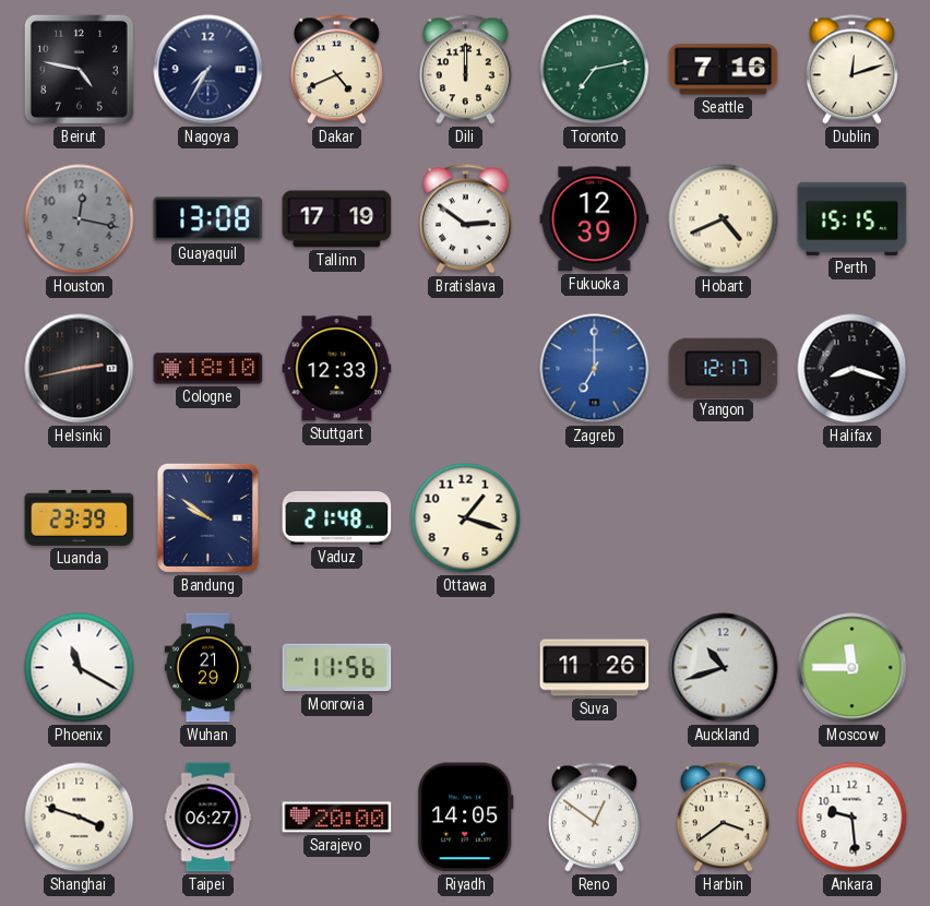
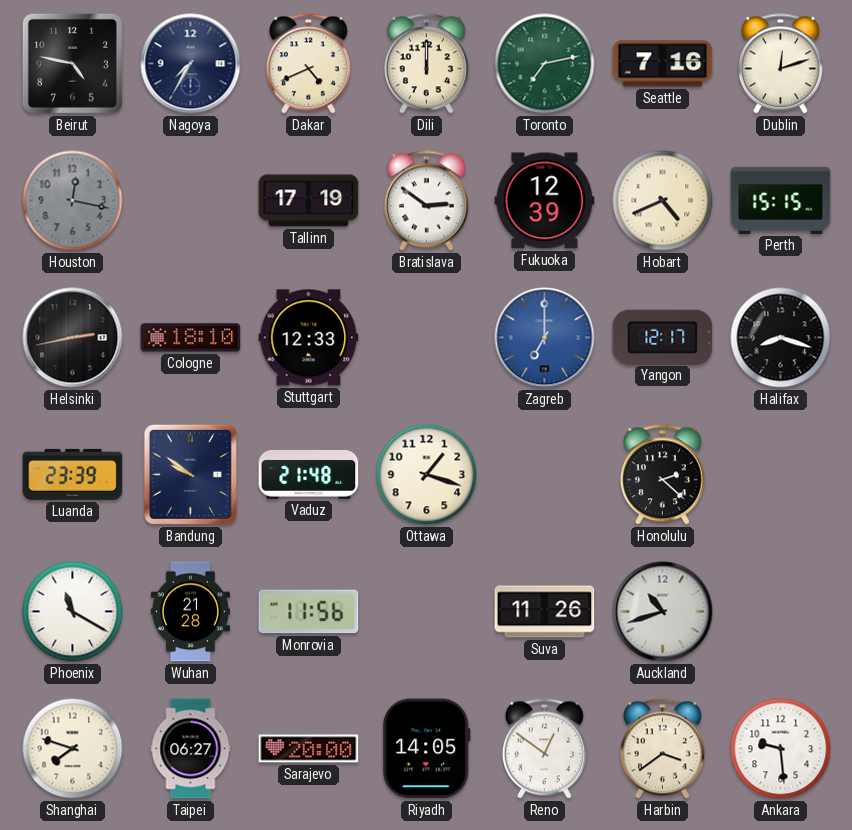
Guayaquil: 13:08 -> none
Honolulu: none -> 2:22
Wuhan: 21:29 -> 21:28
Moscow: 11:45 -> none
Shanghai: 3:48 -> 7:48
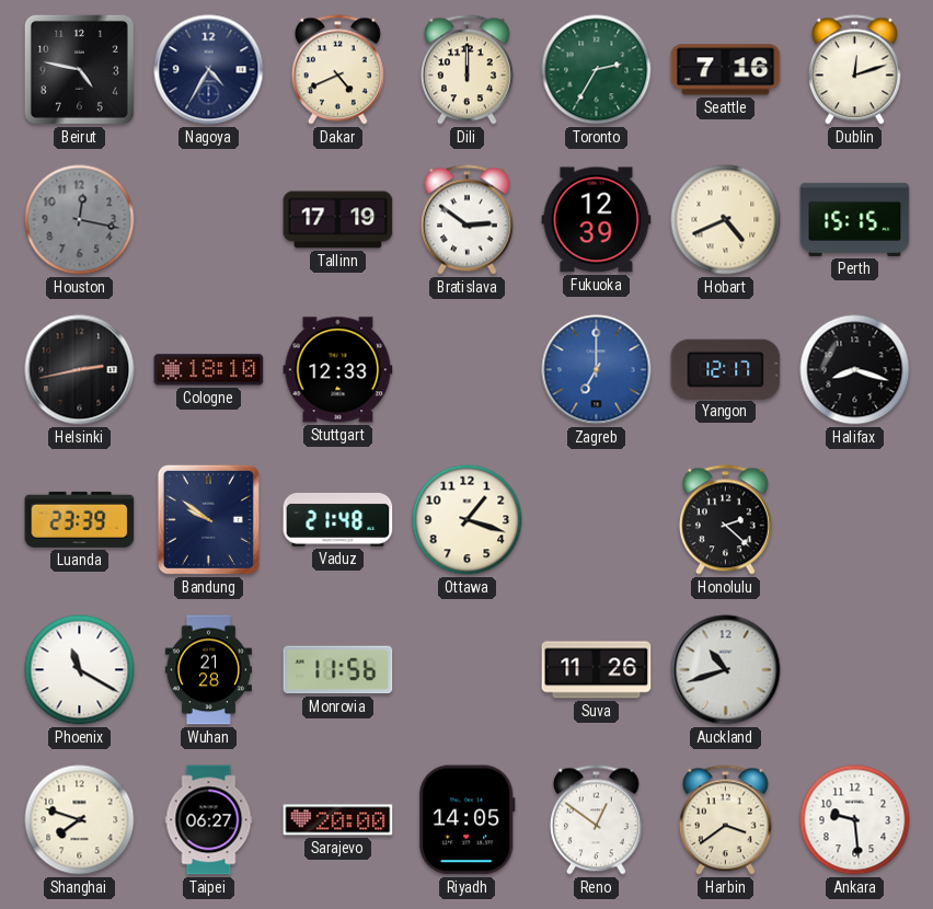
Nagoya: 7:35 -> 4:35
Toronto: 7:13 -> 2:35
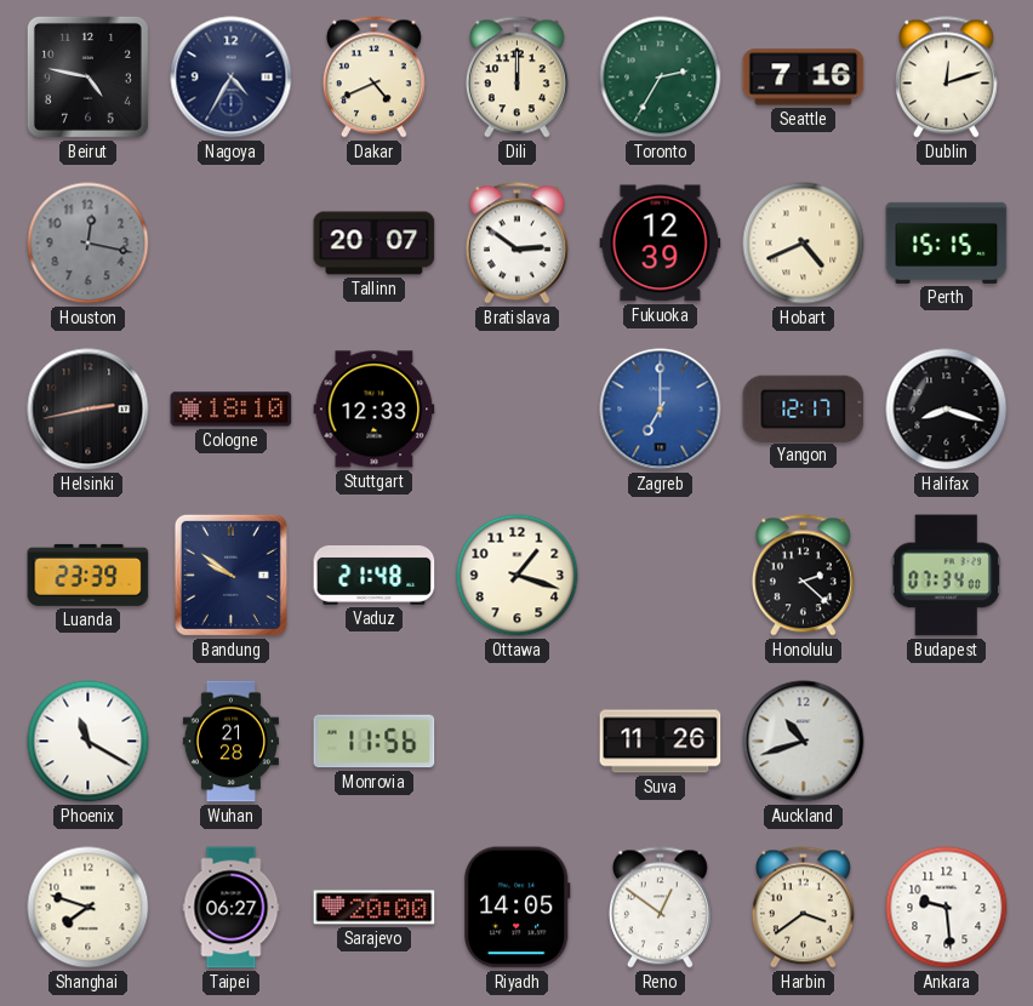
Tallinn: 17:19 -> 20:07
Budapest: none -> 07:34
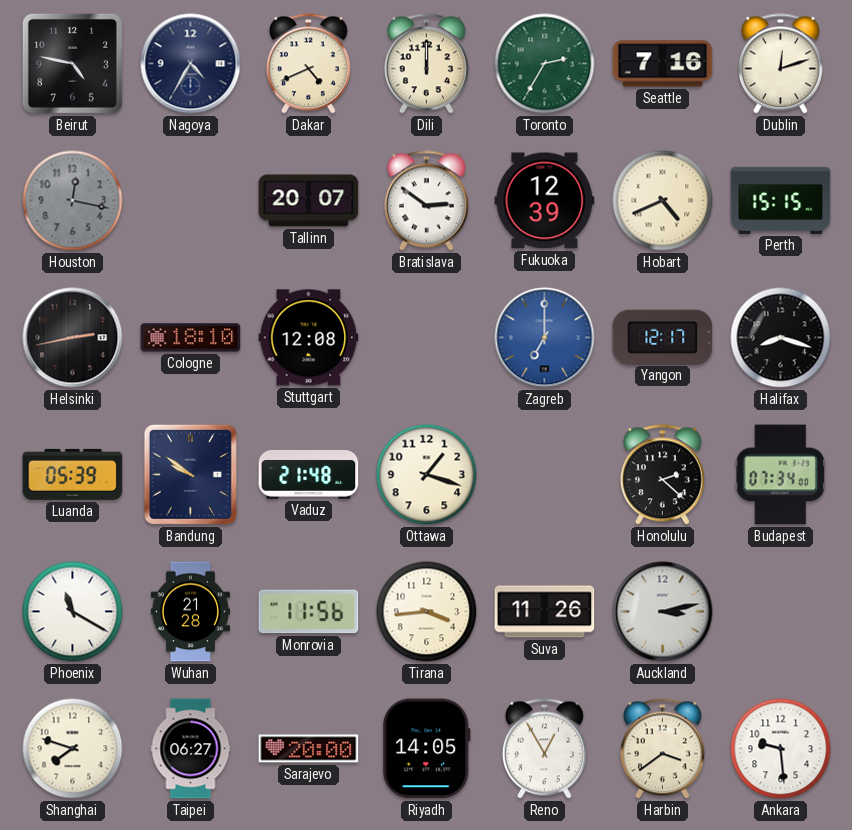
Stuttgart: 12:33 -> 12:08
Luanda: 23:39 -> 05:39
Tirana: none -> 3:44
Auckland: 10:42 -> 3:13
Reno: 12:51 -> 12:55
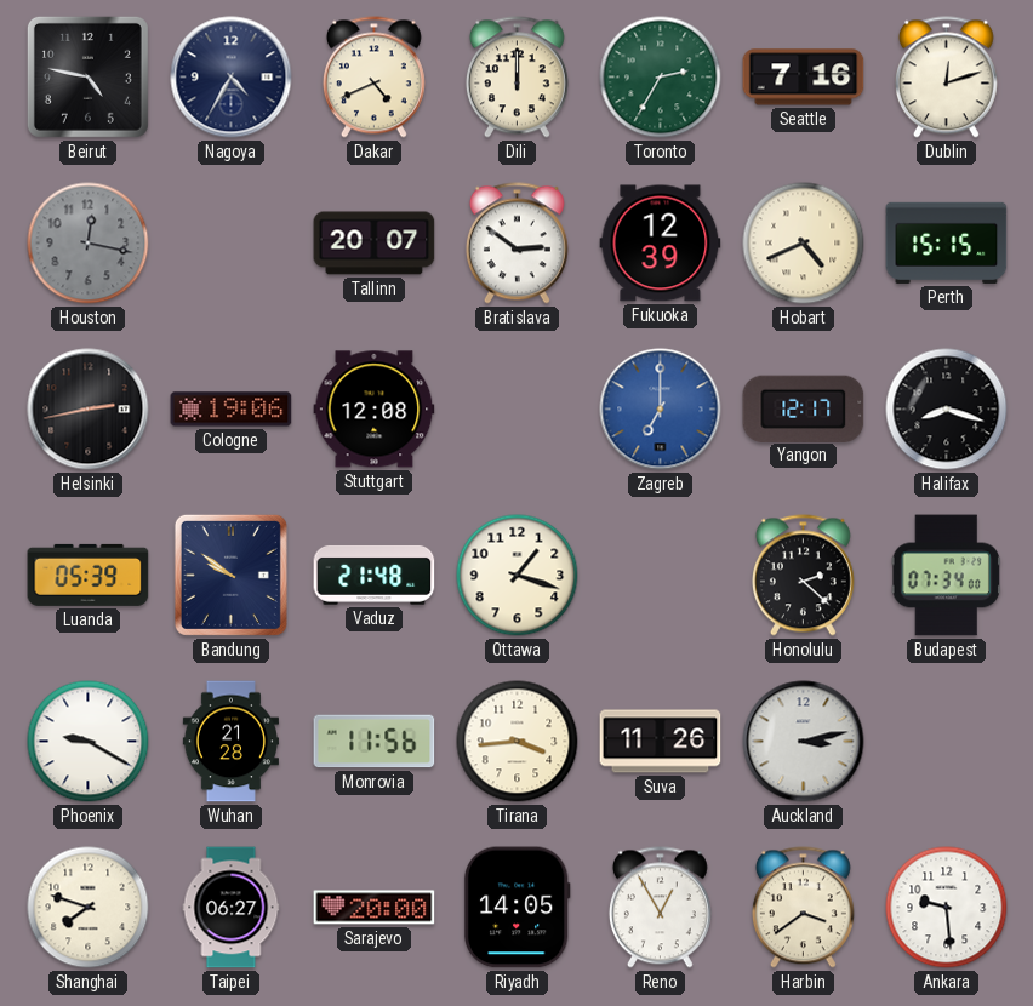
Cologne: 18:10 -> 19:06
Phoenix: 11:20 -> 9:20
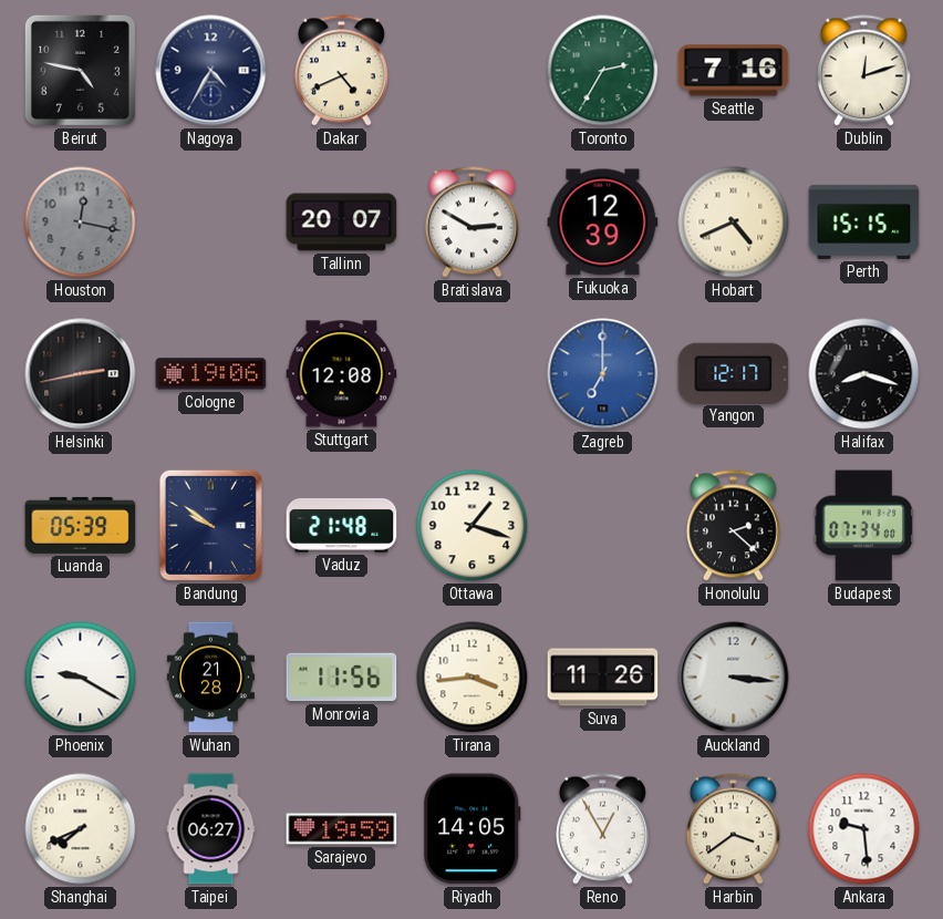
Dili: 12:00 -> none
Bratislava: 2:51 -> 2:50
Auckland: 3:13 -> 3:16
Shanghai: 7:48 -> 7:41
Sarajevo: 20:00 -> 19:59
